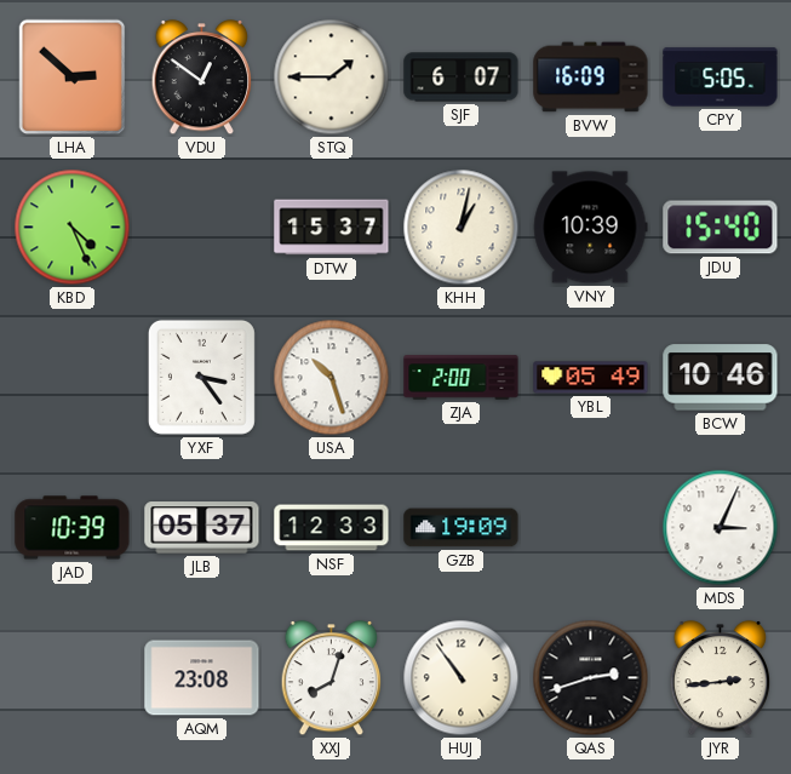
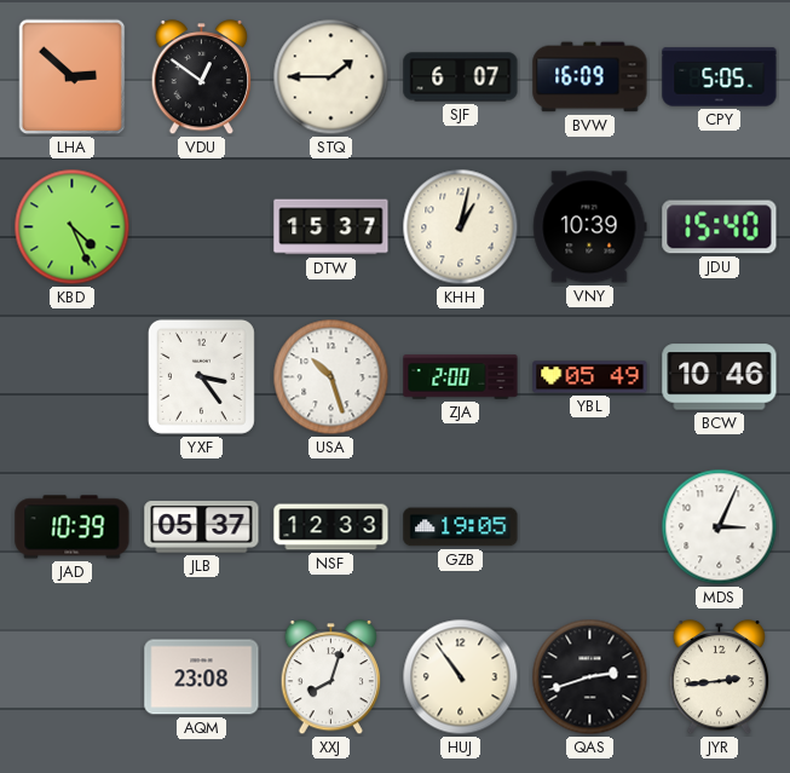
GZB: 19:09 -> 19:05
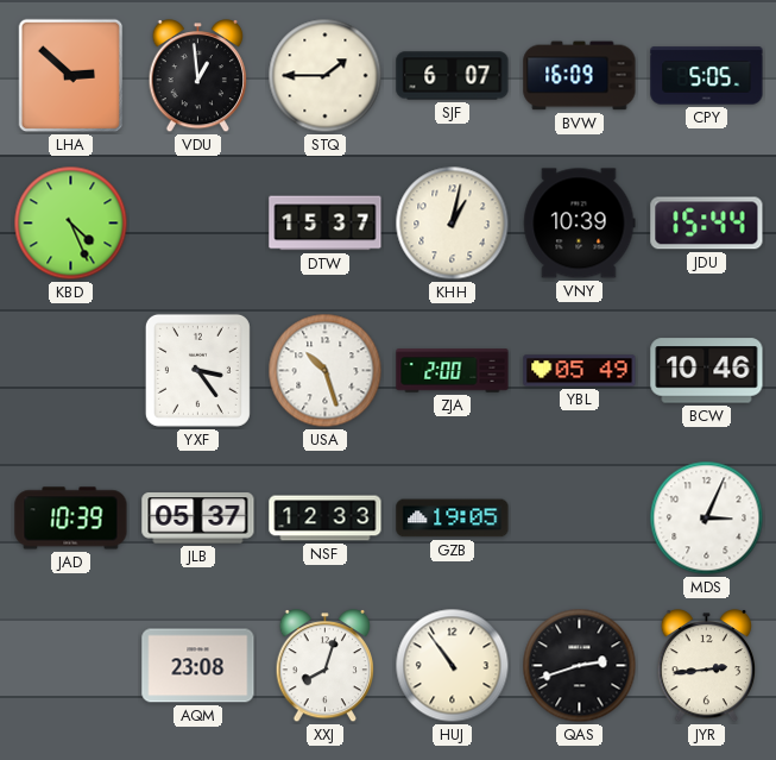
VDU: 12:51 -> 12:59
JDU: 15:40 -> 15:44
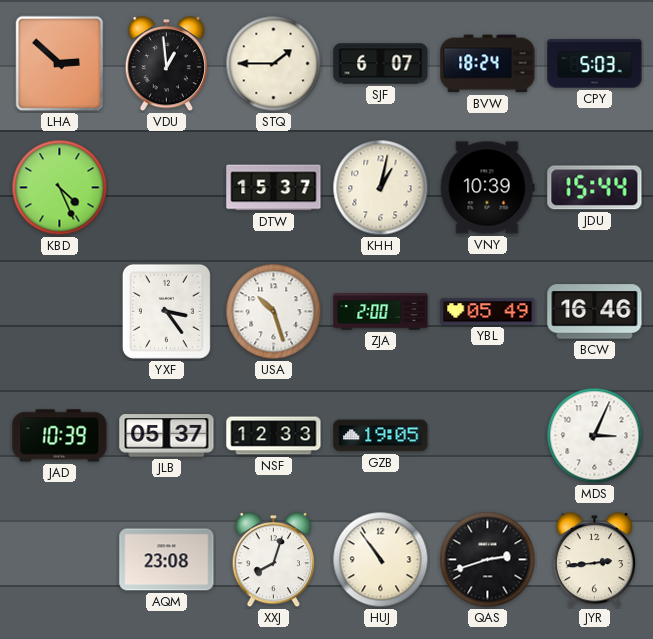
BVW: 16:09 -> 18:24
CPY: 5:05 -> 5:03
BCW: 10:46 -> 16:46
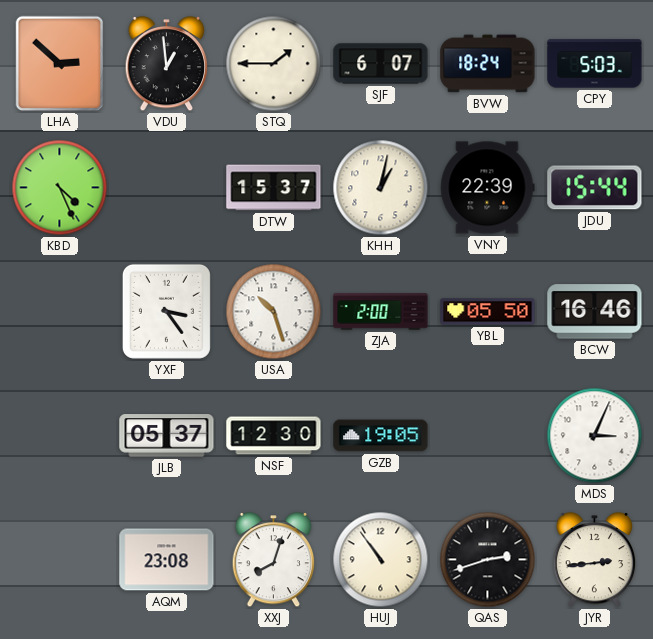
VNY: 10:39 -> 22:39
YBL: 05:49 -> 05:50
JAD: 10:39 -> none
NSF: 12:33 -> 12:30
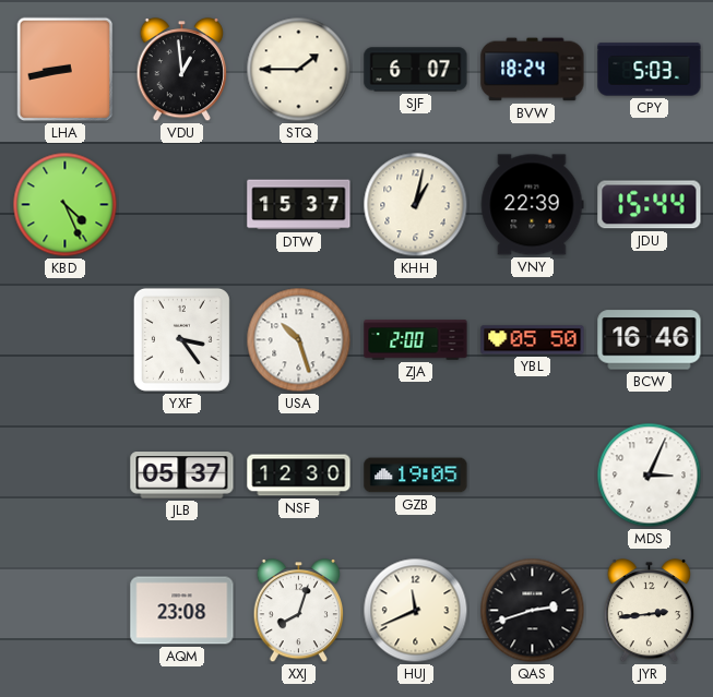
LHA: 2:52 -> 8:43
HUJ: 10:54 -> 11:41
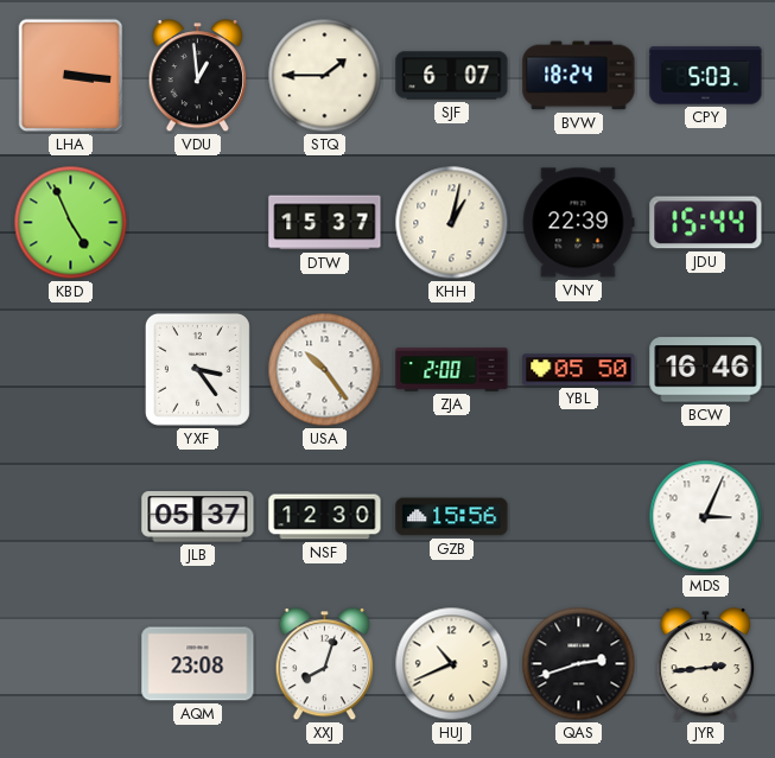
LHA: 8:43 -> 3:16
KBD: 4:26 -> 4:56
USA: 10:27 -> 10:24
GZB: 19:05 -> 15:56
HUJ: 11:41 -> 10:41
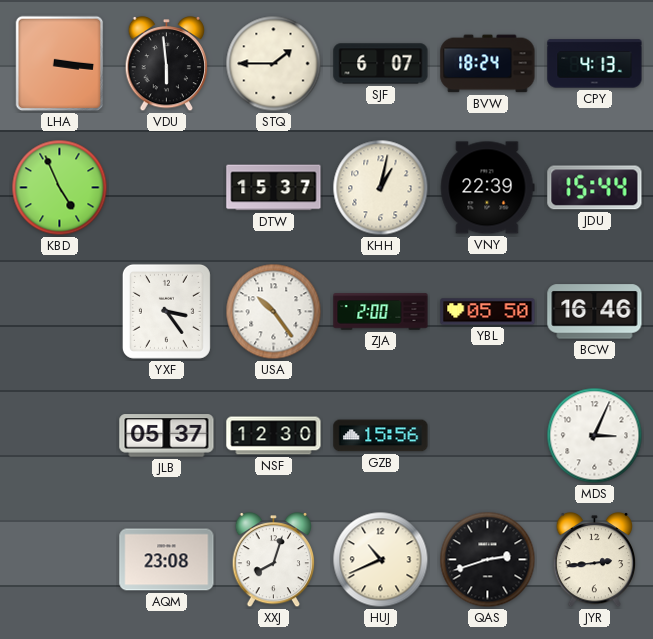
VDU: 12:59 -> 5:59
CPY: 5:03 -> 4:13
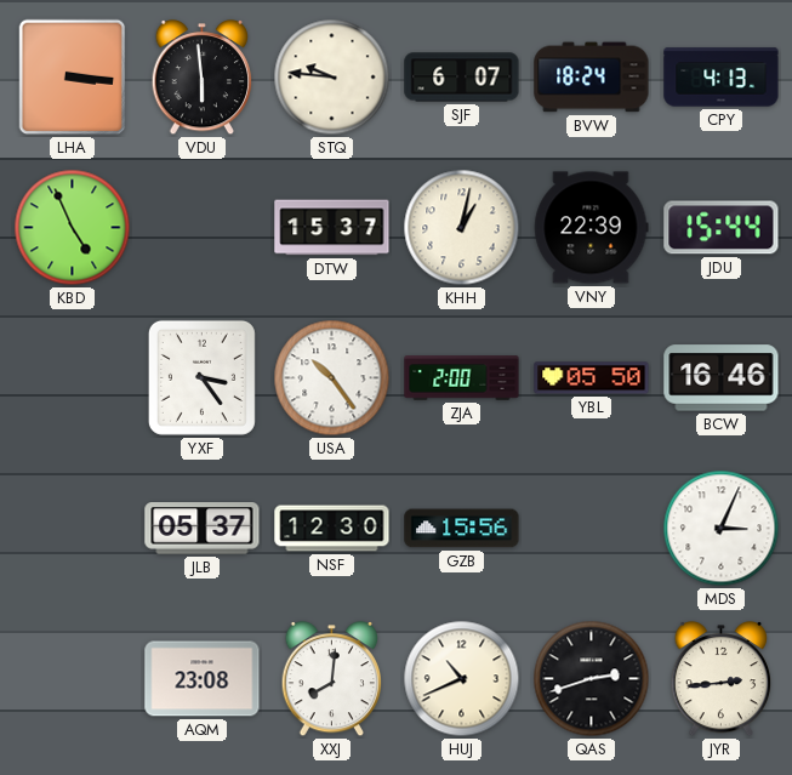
STQ: 1:45 -> 9:46
XXJ: 8:03 -> 8:01
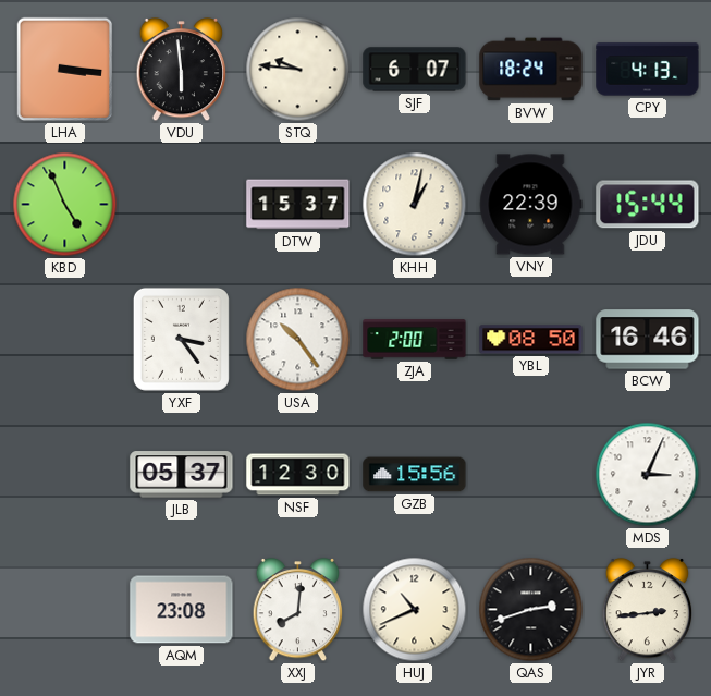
YBL: 05:50 -> 08:50
